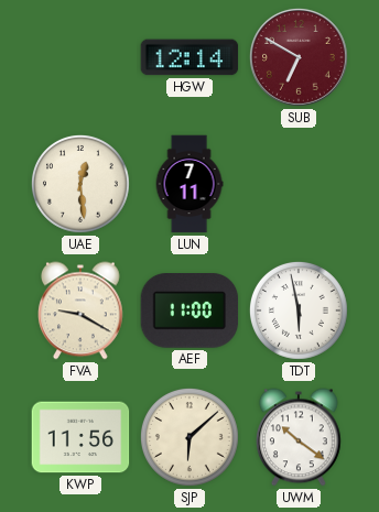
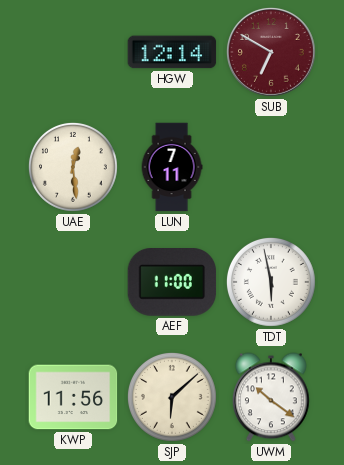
FVA: 9:20 -> none
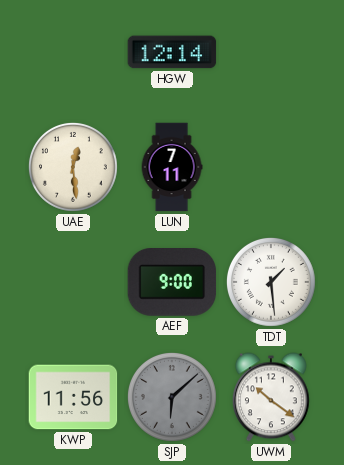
SUB: 6:50 -> none
AEF: 11:00 -> 9:00
TDT: 5:58 -> 1:29
SJP dial: cream -> grey
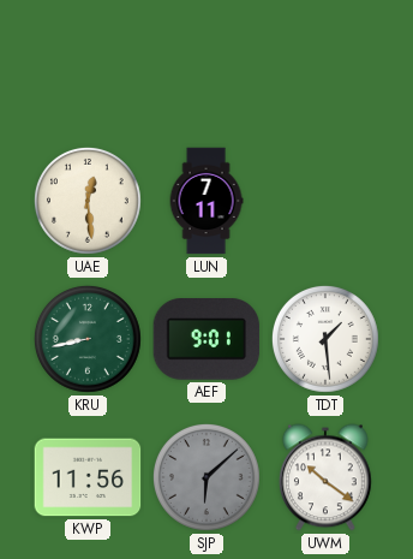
HGW: 12:14 -> none
KRU: none -> 8:43
AEF: 9:00 -> 9:01
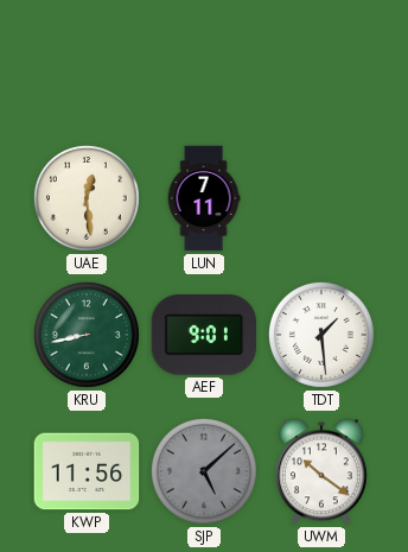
SJP: 6:08 -> 5:08
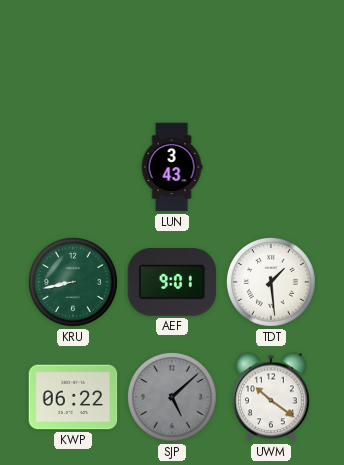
UAE: 12:29 -> none
LUN: 7:11 -> 3:43
KWP: 11:56 -> 06:22
